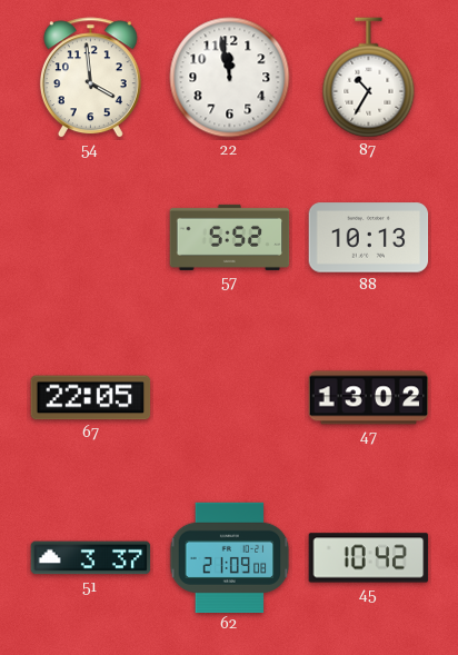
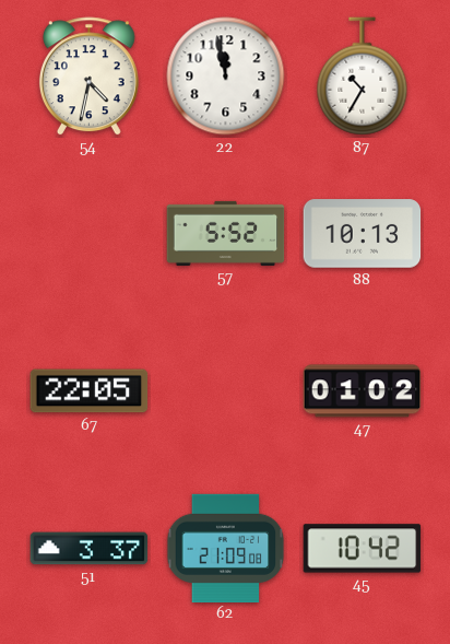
54: 3:59 -> 4:32
47: 13:02 -> 01:02
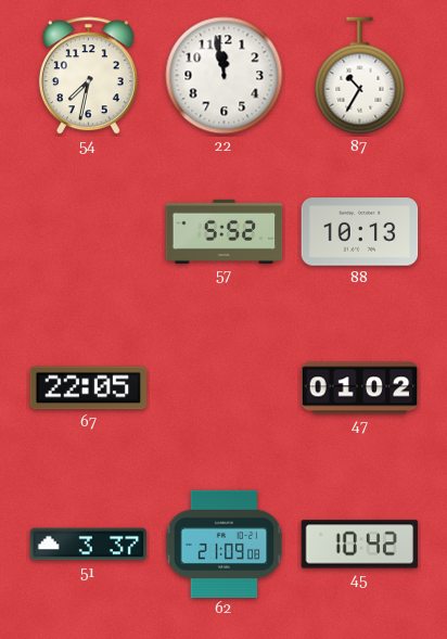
54: 4:32 -> 7:32
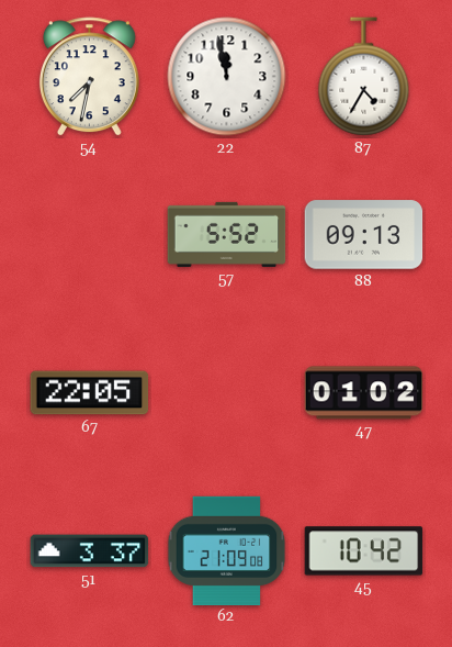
87: 10:35 -> 4:35
88: 10:13 -> 09:13
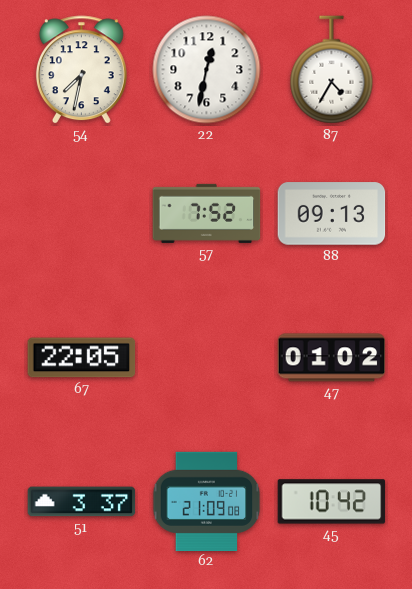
22: 11:58 -> 12:32
57: 5:52 -> 7:52
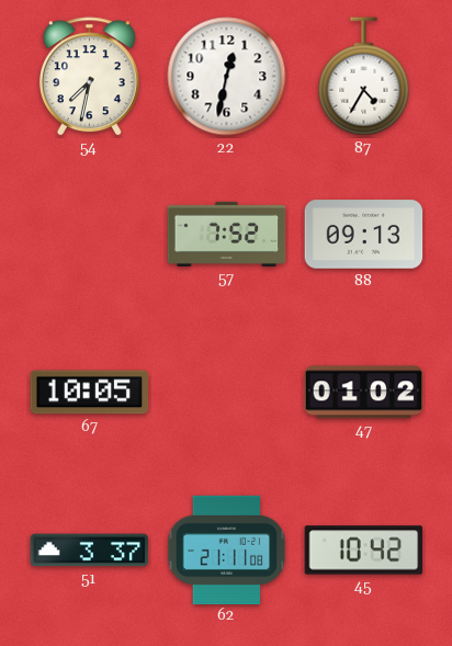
67: 22:05 -> 10:05
62: 21:09 -> 21:11
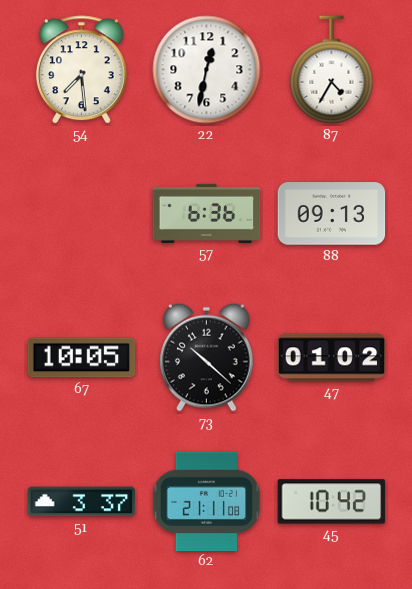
54: 7:32 -> 7:29
57: 7:52 -> 6:36
73: none -> 10:22
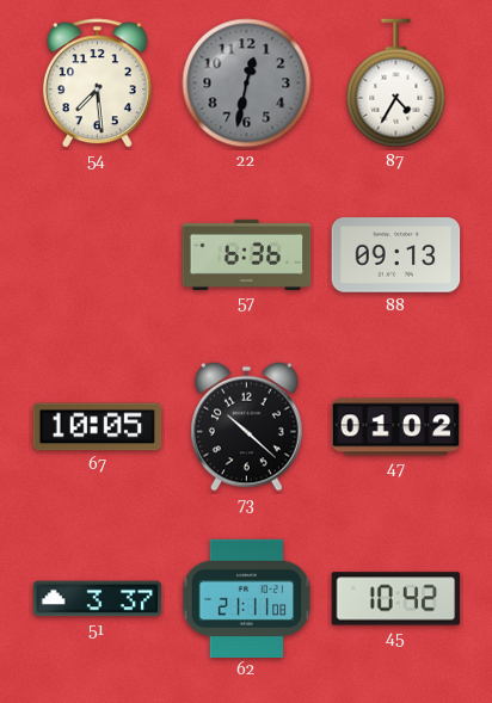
22 dial: white -> grey
